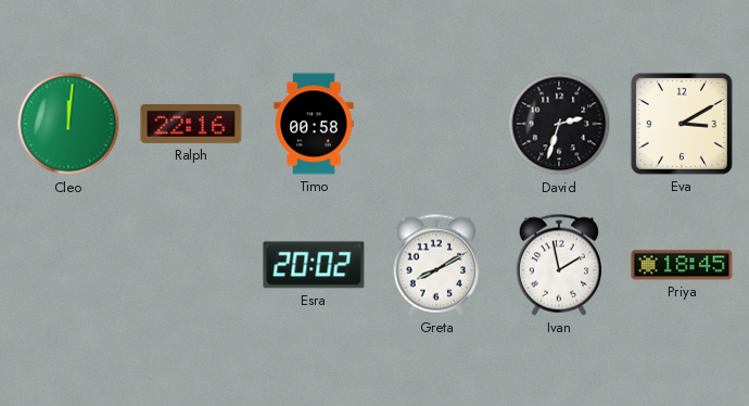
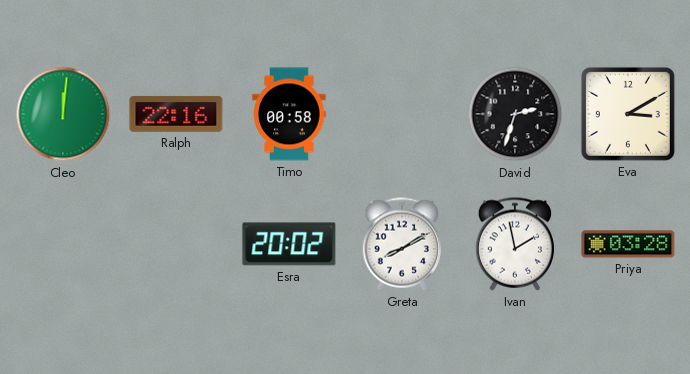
Priya: 18:45 -> 03:28
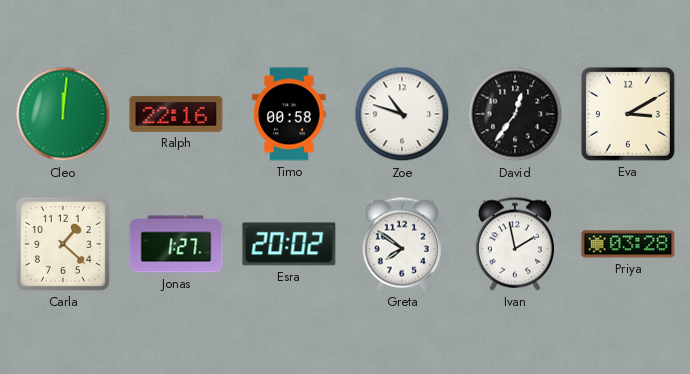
Zoe: none -> 10:48
David: 2:33 -> 12:36
Carla: none -> 1:22
Jonas: none -> 1:27
Greta: 8:10 -> 7:51
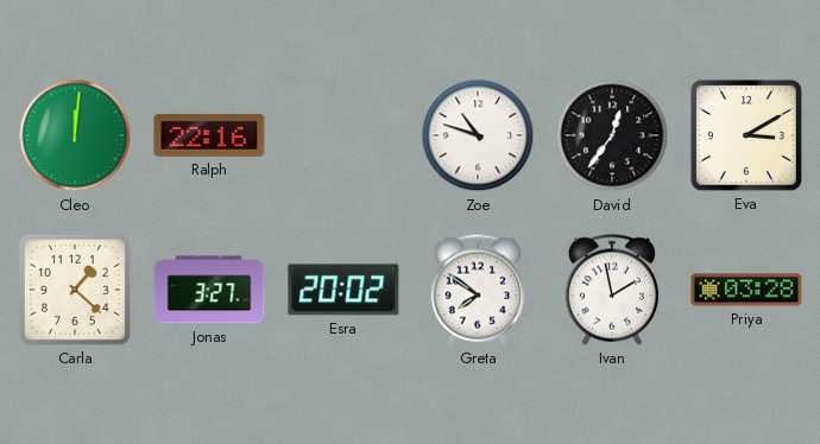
Timo: 00:58 -> none
Jonas: 1:27 -> 3:27
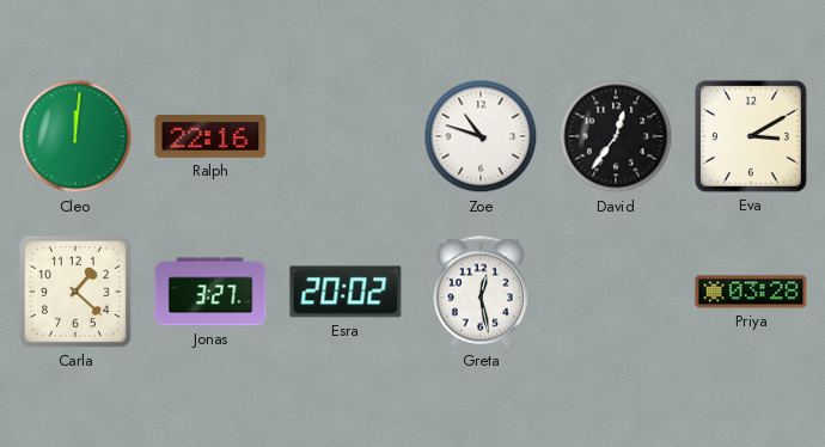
Greta: 7:51 -> 12:28
Ivan: 1:58 -> none
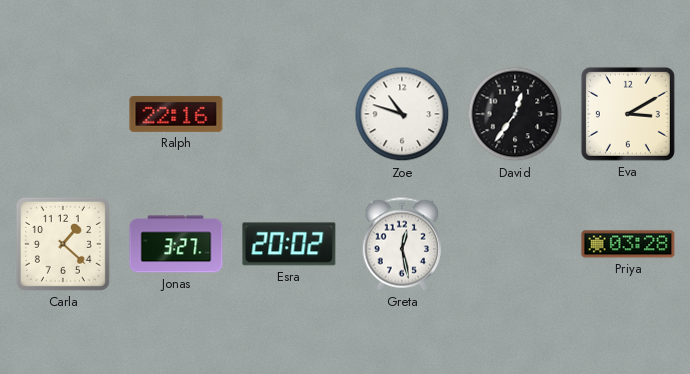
Cleo: 12:01 -> none
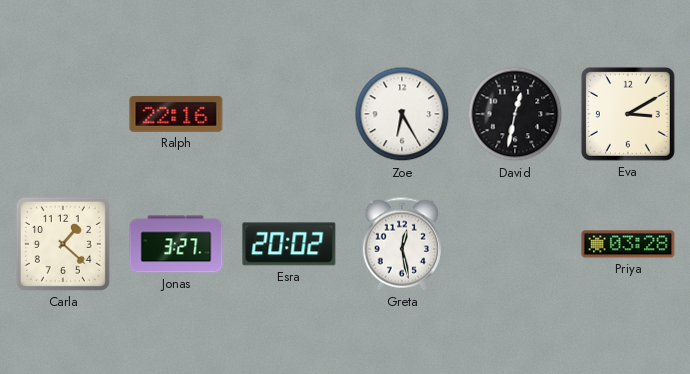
Zoe: 10:48 -> 6:25
David: 12:36 -> 12:32
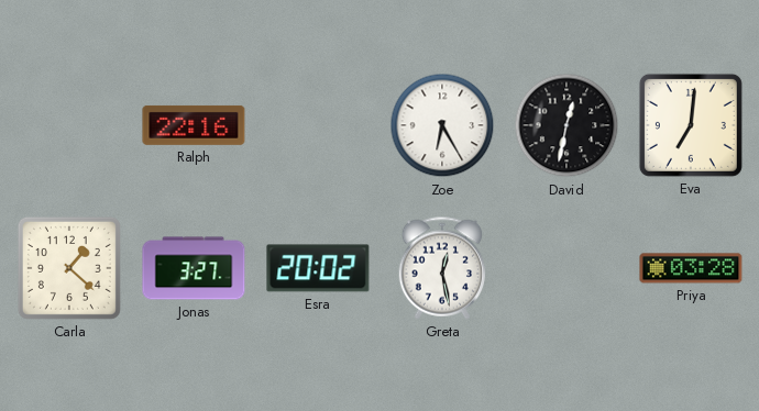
Eva: 3:10 -> 7:01
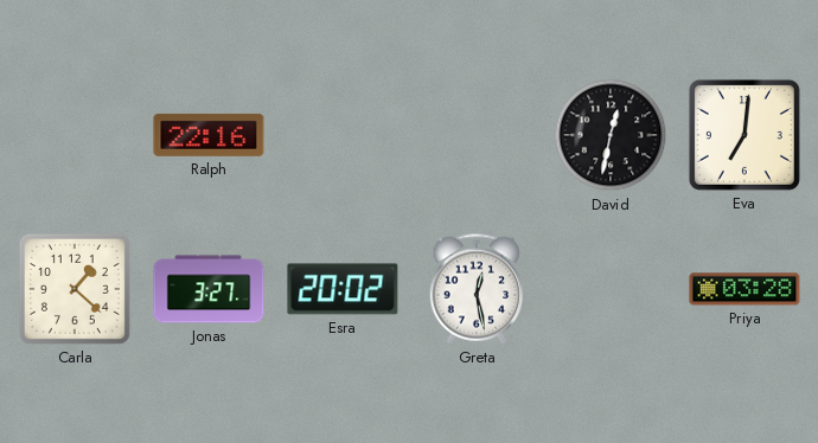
Zoe: 6:25 -> none
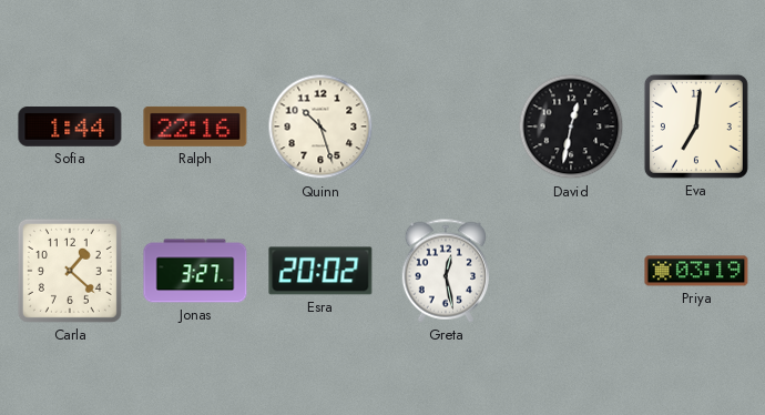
Sofia: none -> 1:44
Quinn: none -> 10:27
Priya: 03:28 -> 03:19
